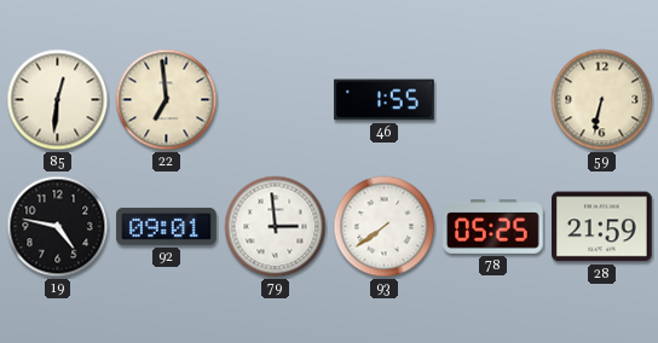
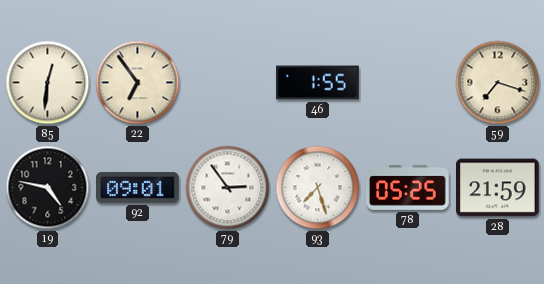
22: 6:59 -> 6:54
59: 6:32 -> 7:18
79: 2:59 -> 2:54
93: 7:39 -> 7:27
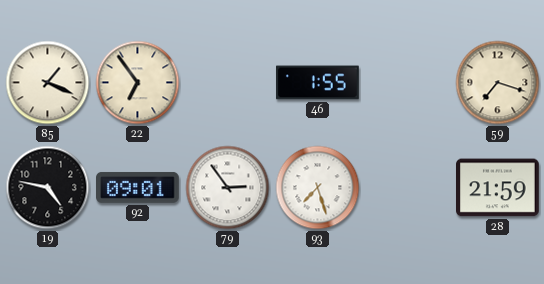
85: 12:31 -> 1:19
78: 05:25 -> none
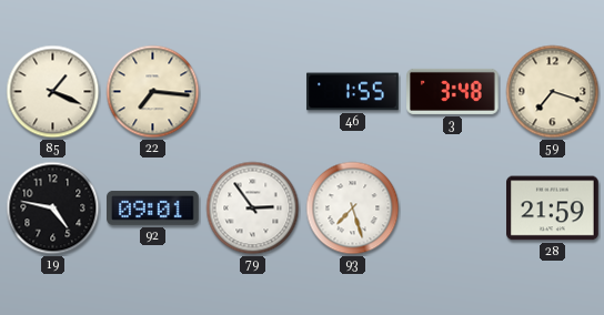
22: 6:54 -> 7:16
3: none -> 3:48
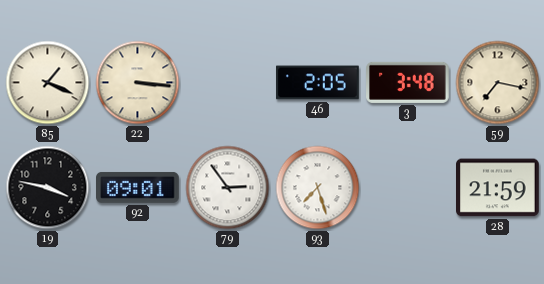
22: 7:16 -> 3:16
46: 1:55 -> 2:05
59: 7:18 -> 7:17
19: 4:47 -> 3:47
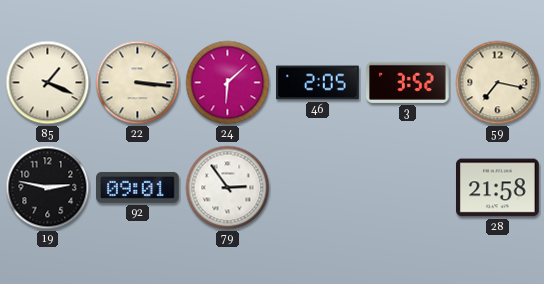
24: none -> 6:08
3: 3:48 -> 3:52
19: 3:47 -> 2:47
93: 7:27 -> none
28: 21:59 -> 21:58
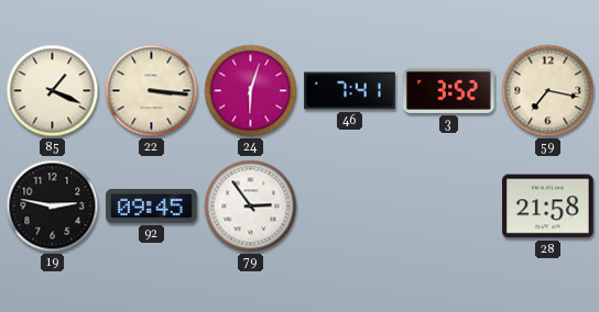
24: 6:08 -> 6:03
46: 2:05 -> 7:41
92: 09:01 -> 09:45
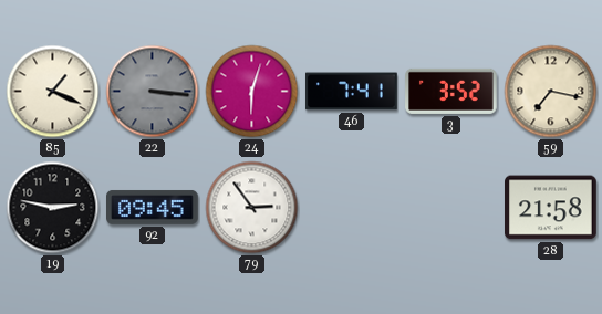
22 dial: cream -> grey
